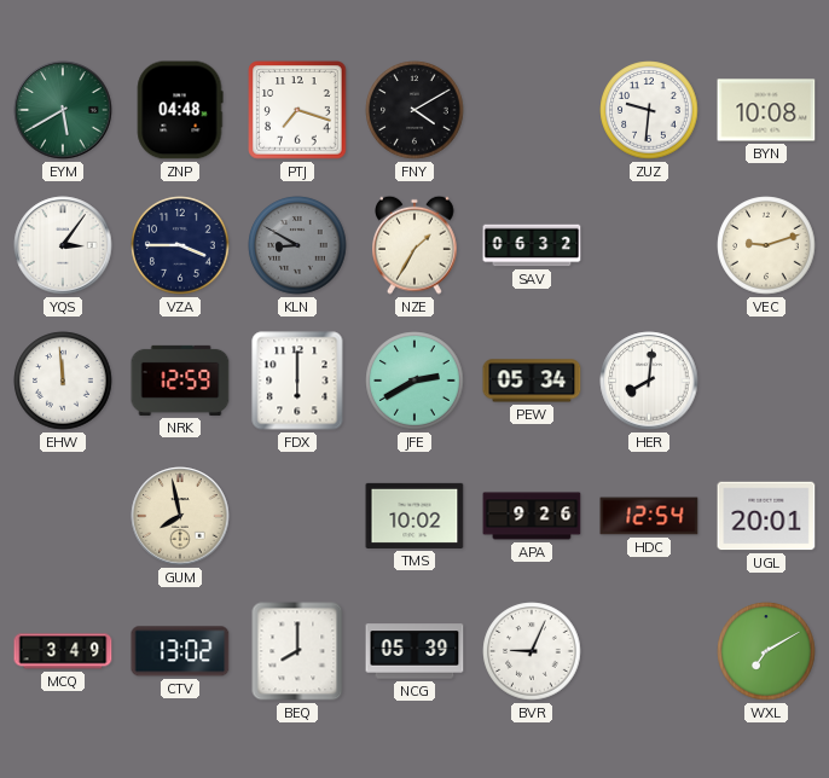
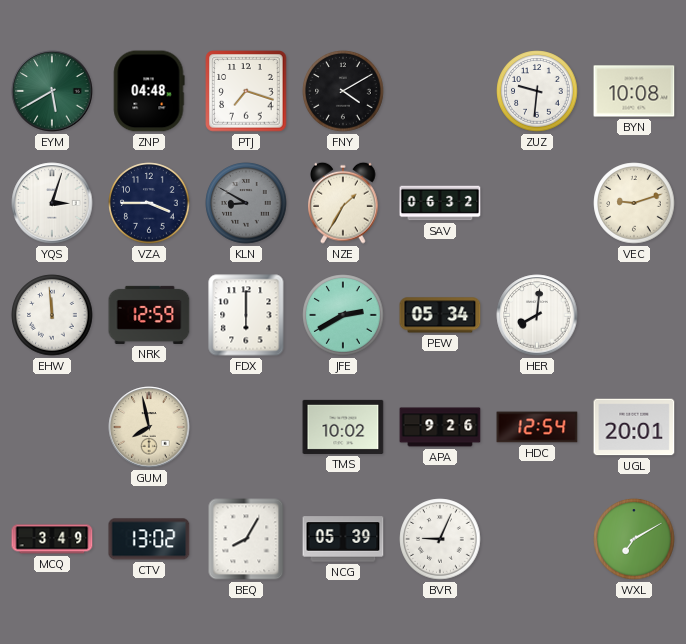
YQS: 3:06 -> 3:03
BEQ: 8:00 -> 8:05
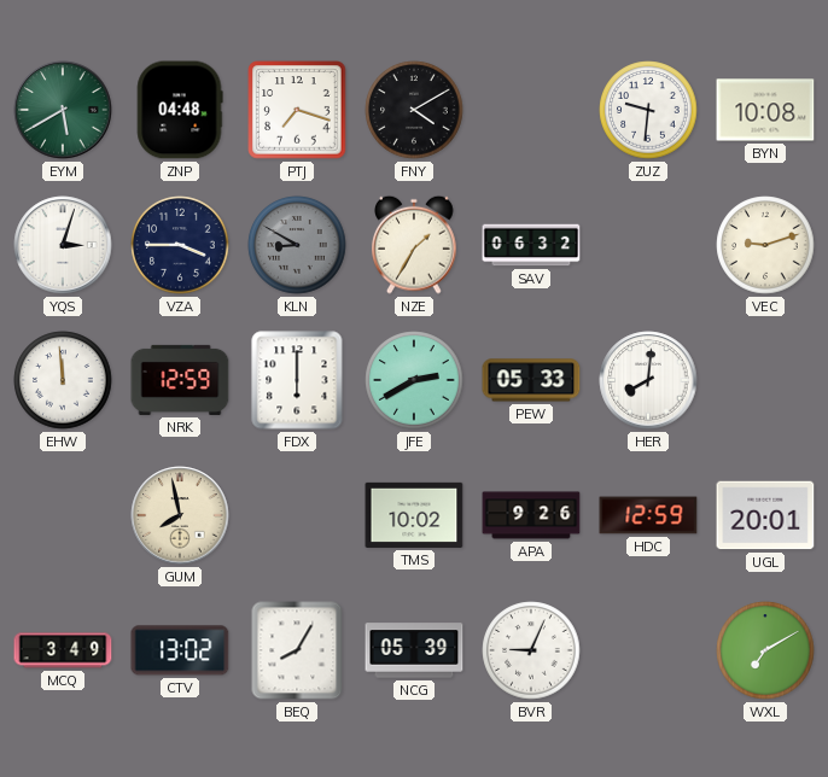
PEW: 05:34 -> 05:33
HDC: 12:54 -> 12:59
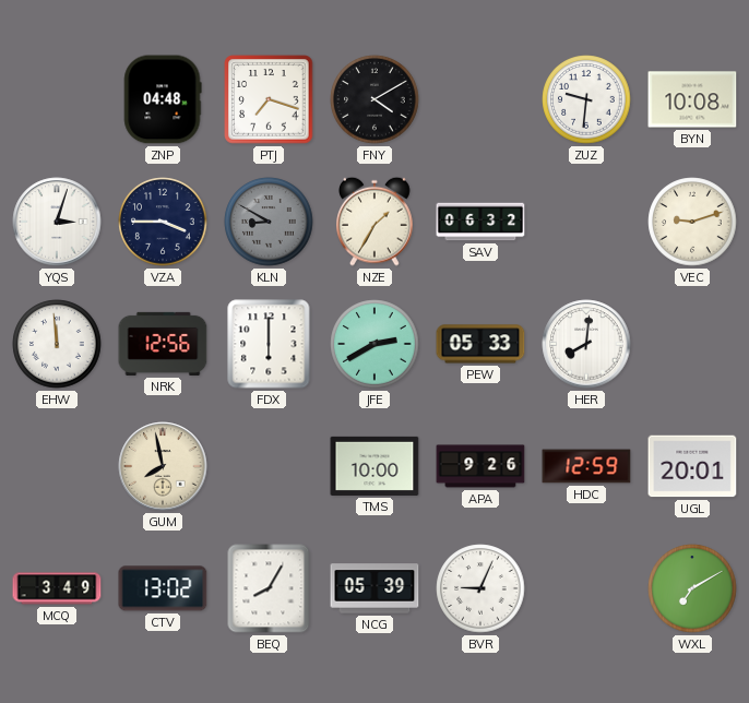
EYM: 5:40 -> none
NRK: 12:59 -> 12:56
TMS: 10:02 -> 10:00
